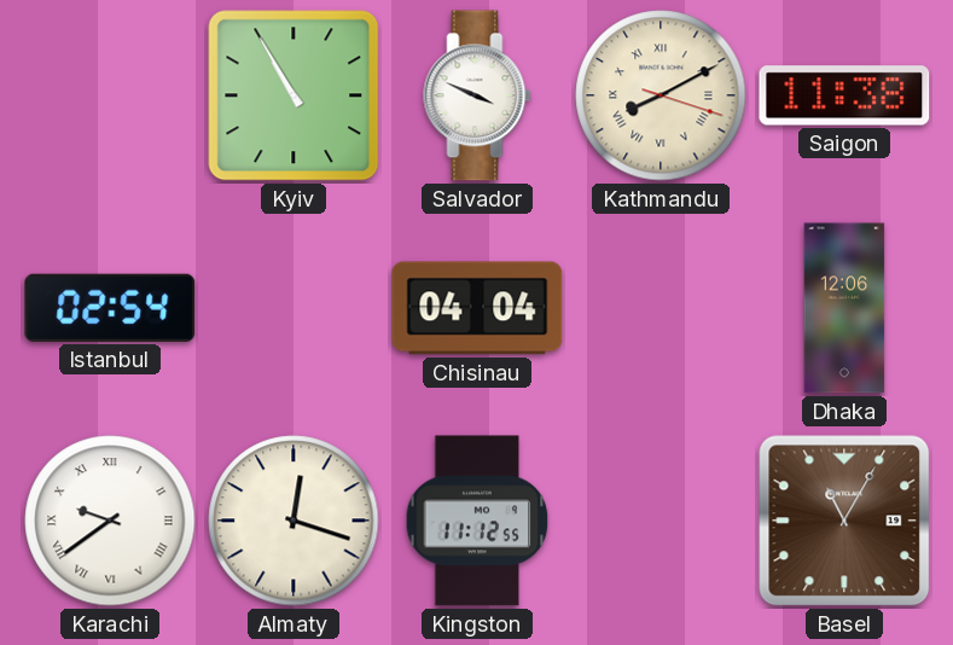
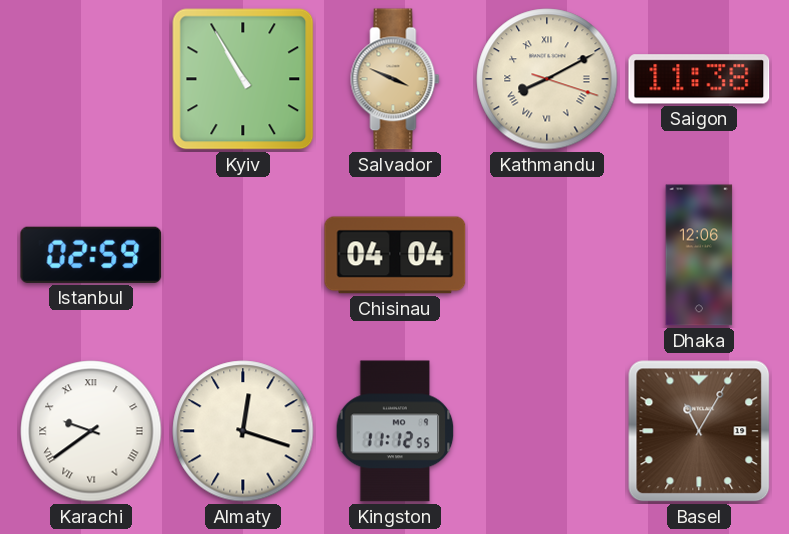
Salvador dial: white -> champagne
Istanbul: 02:54 -> 02:59
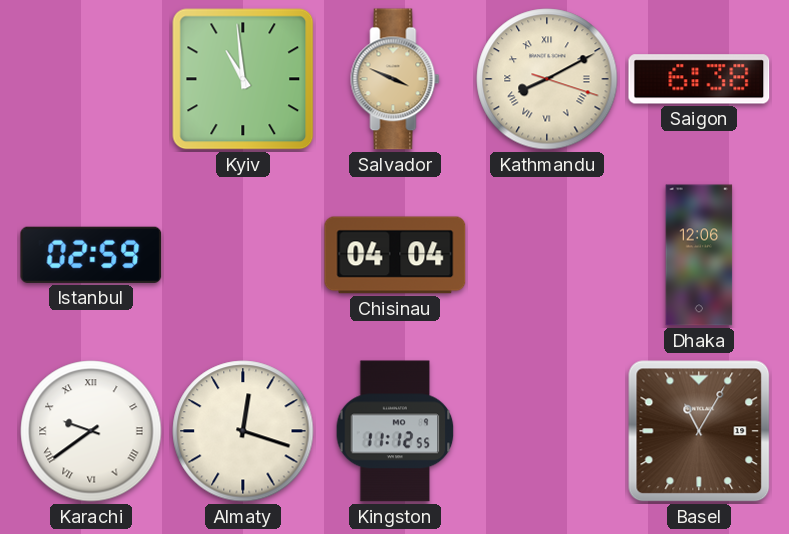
Kyiv: 10:55 -> 10:59
Saigon: 11:38 -> 6:38
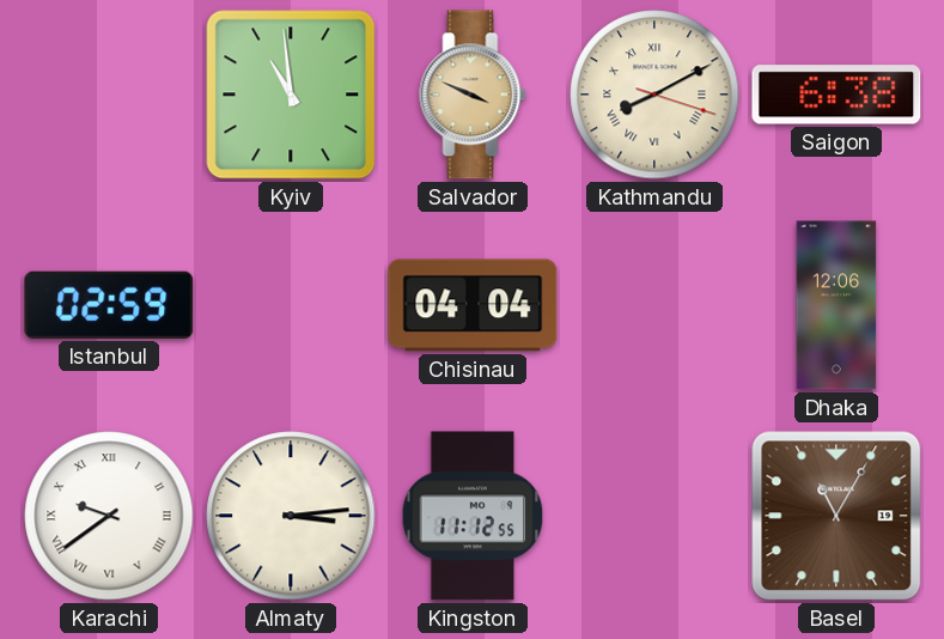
Almaty: 12:18 -> 3:14
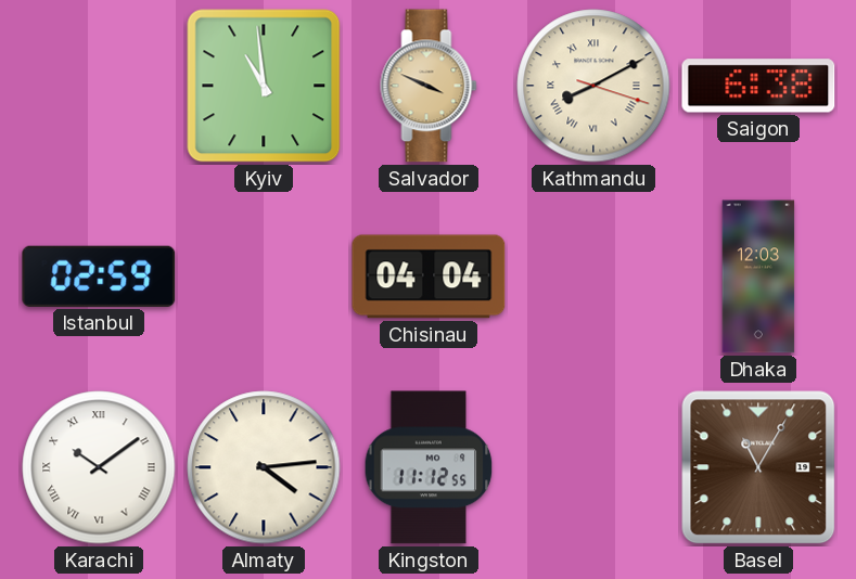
Dhaka: 12:06 -> 12:03
Karachi: 9:39 -> 10:09
Almaty: 3:14 -> 4:14
